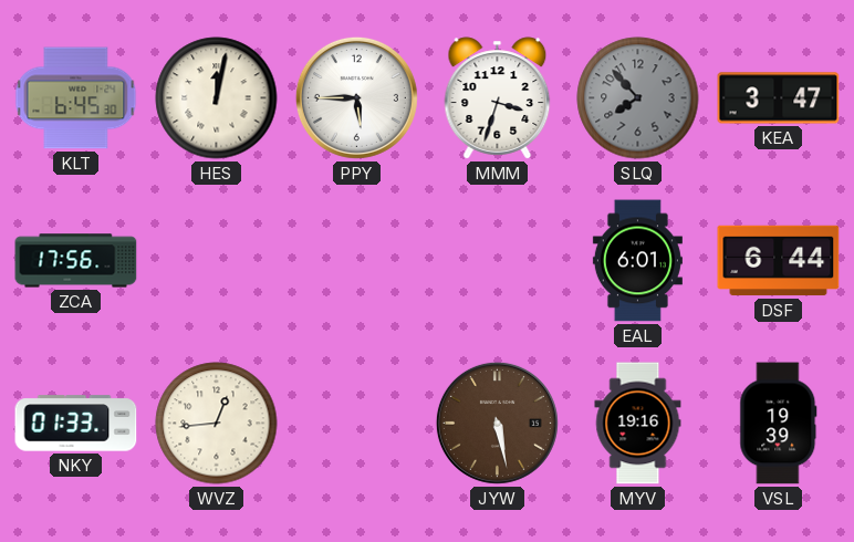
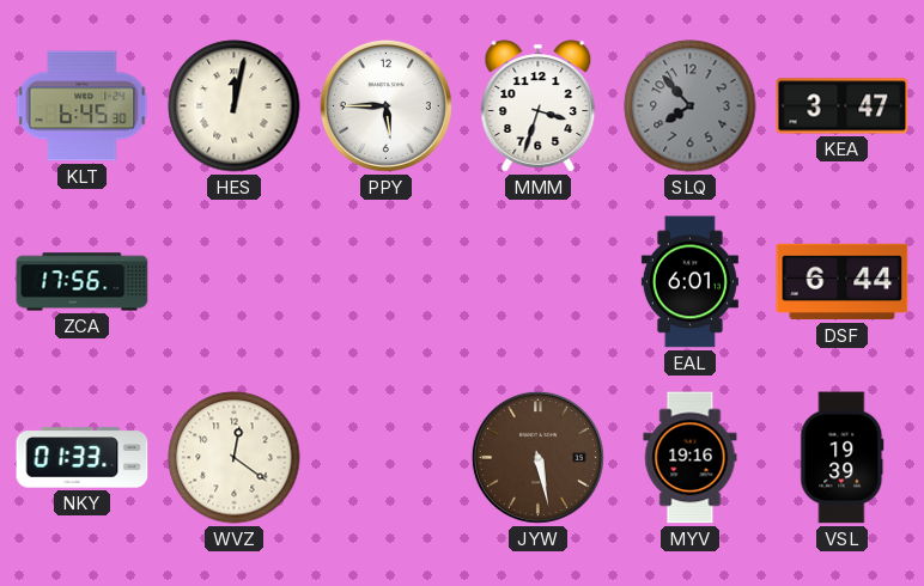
WVZ: 12:44 -> 12:21
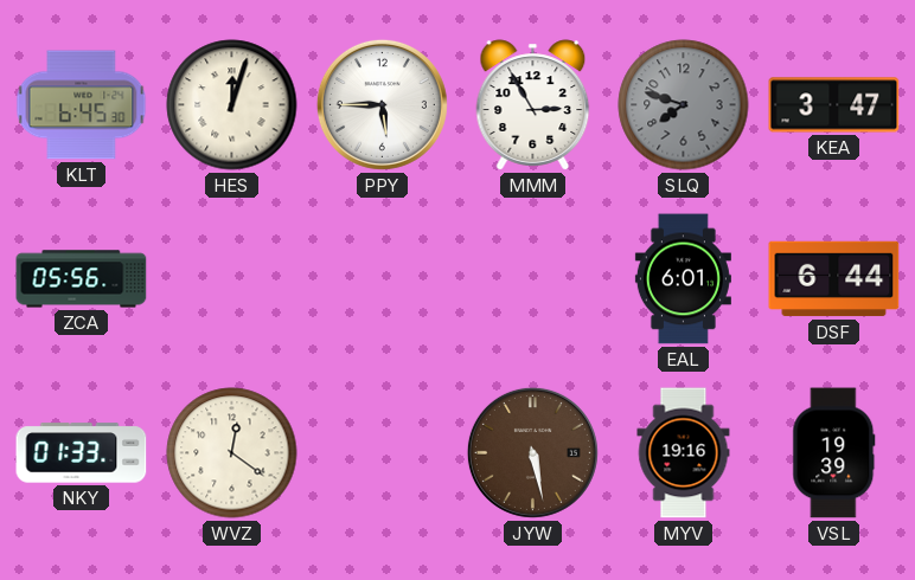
HES: 12:02 -> 12:03
MMM: 3:33 -> 2:55
SLQ: 7:53 -> 7:48
ZCA: 17:56 -> 05:56
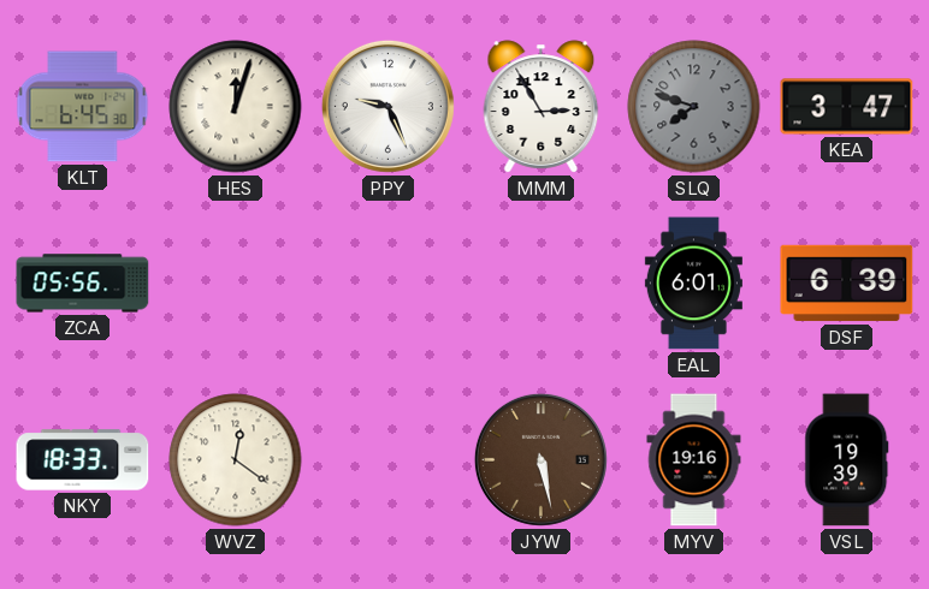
PPY: 5:45 -> 9:26
DSF: 6:44 -> 6:39
NKY: 01:33 -> 18:33
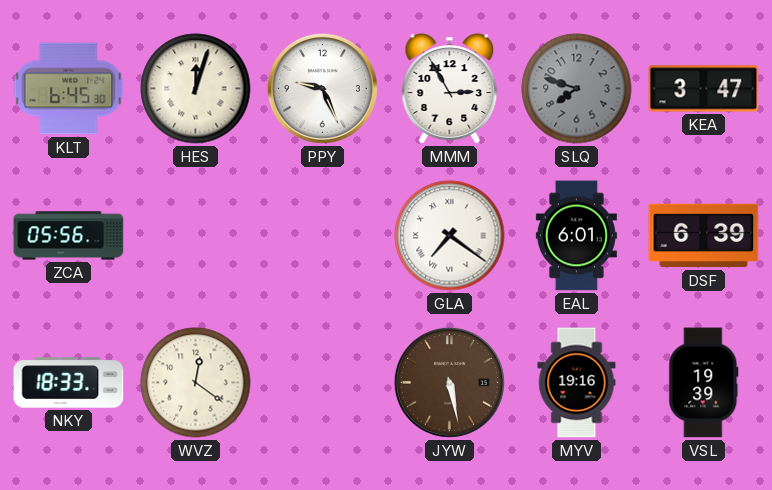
GLA: none -> 7:21
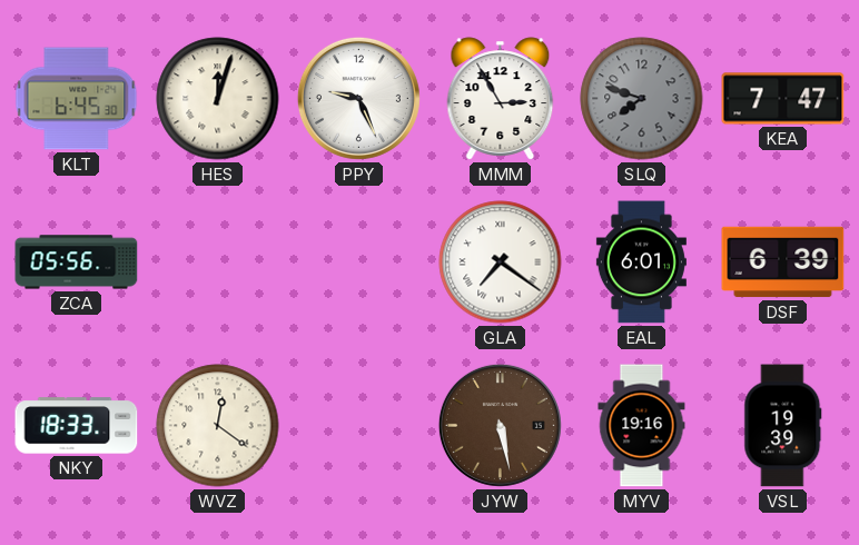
KEA: 3:47 -> 7:47
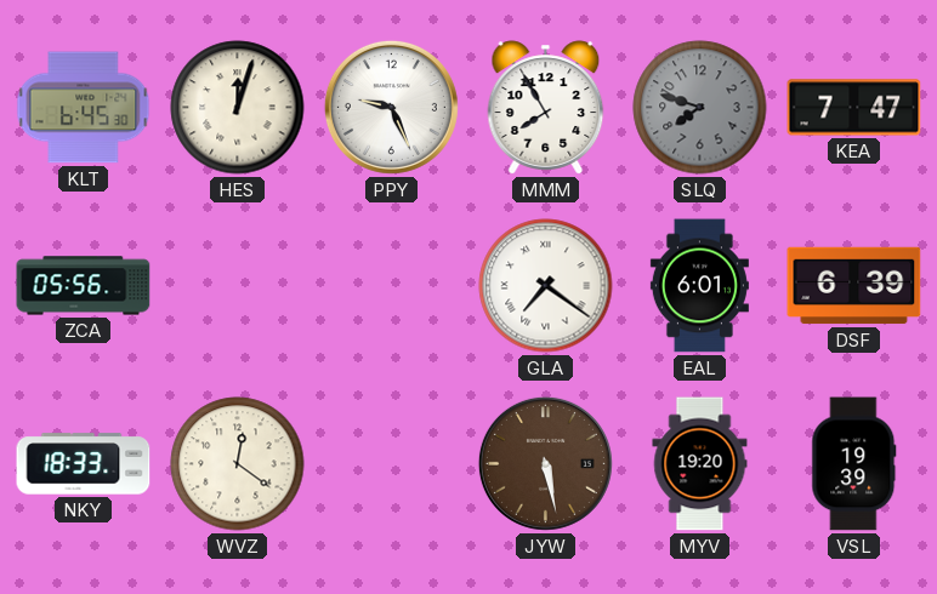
MMM: 2:55 -> 7:55
MYV: 19:16 -> 19:20
